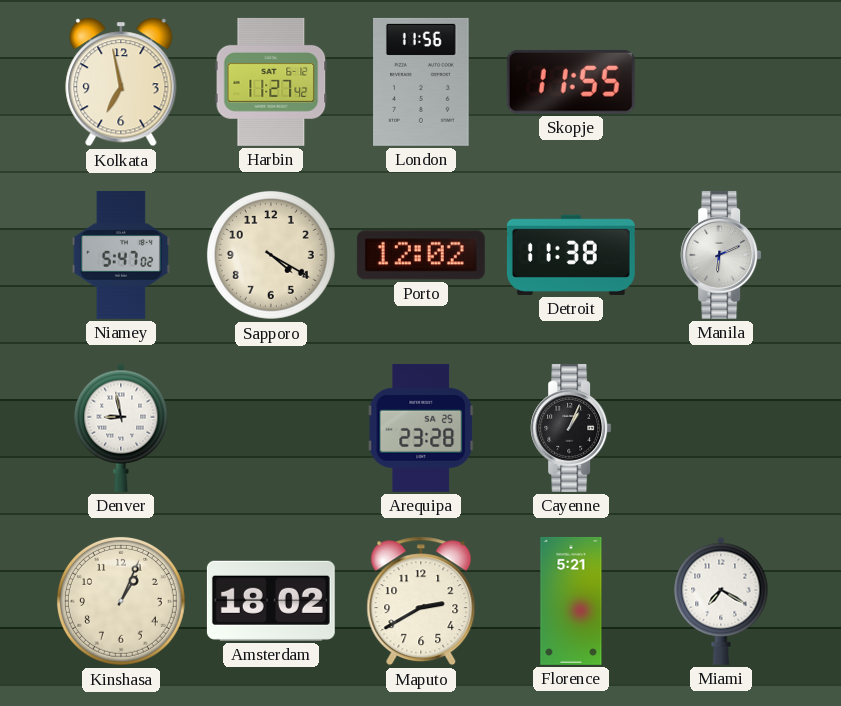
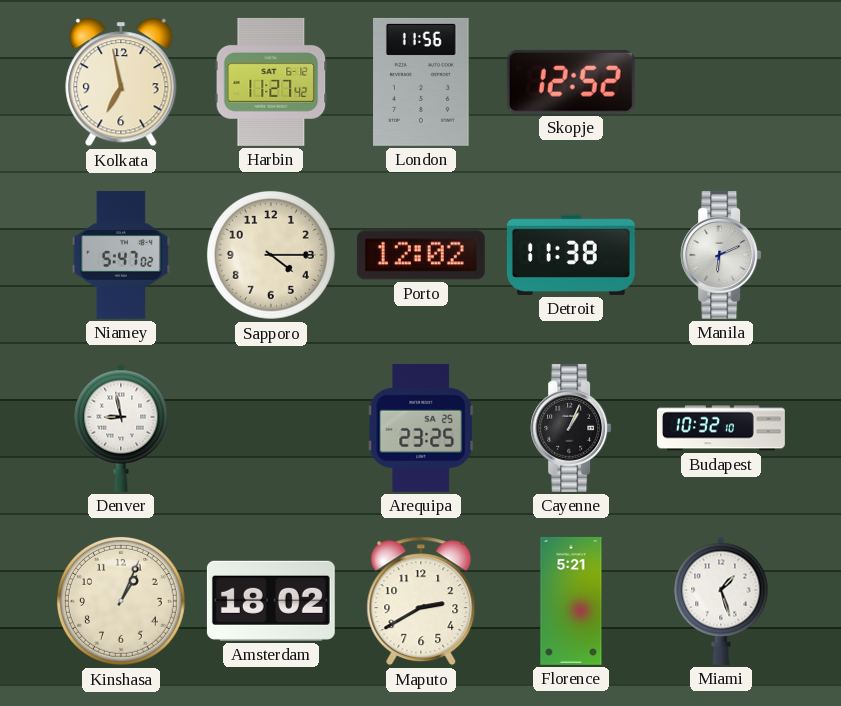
Skopje: 11:55 -> 12:52
Sapporo: 4:20 -> 4:15
Arequipa: 23:28 -> 23:25
Budapest: none -> 10:32
Miami: 7:20 -> 1:27
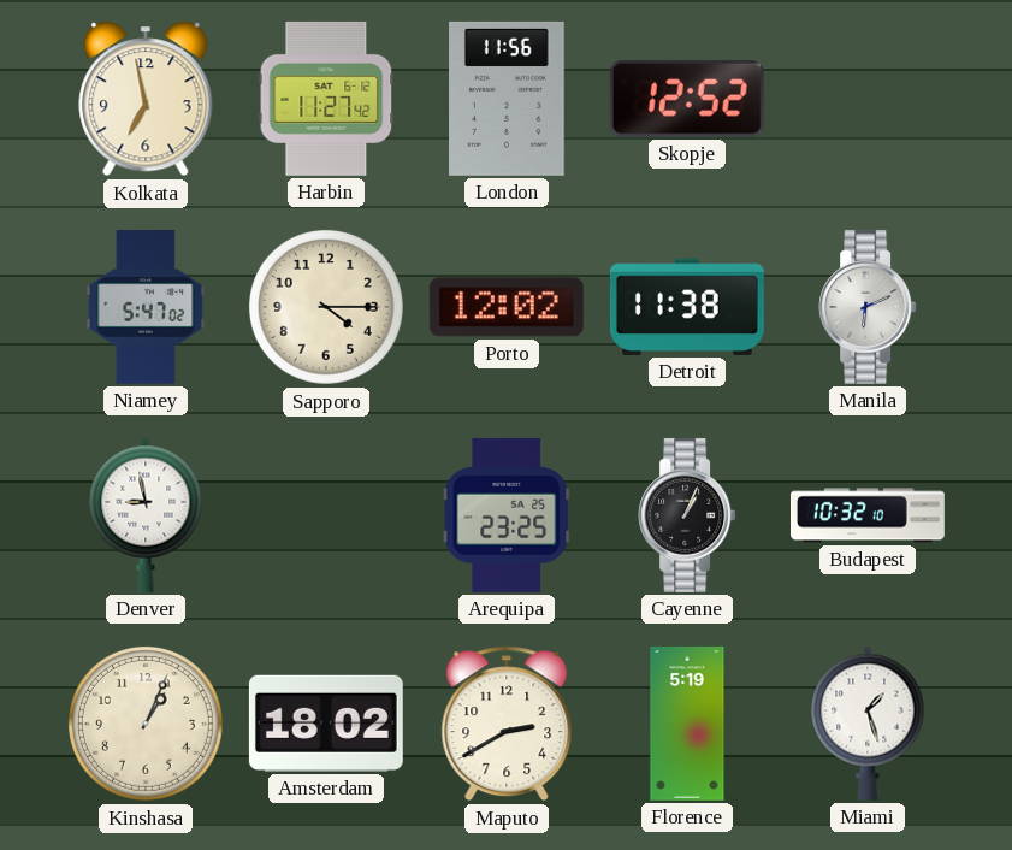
Florence: 5:21 -> 5:19
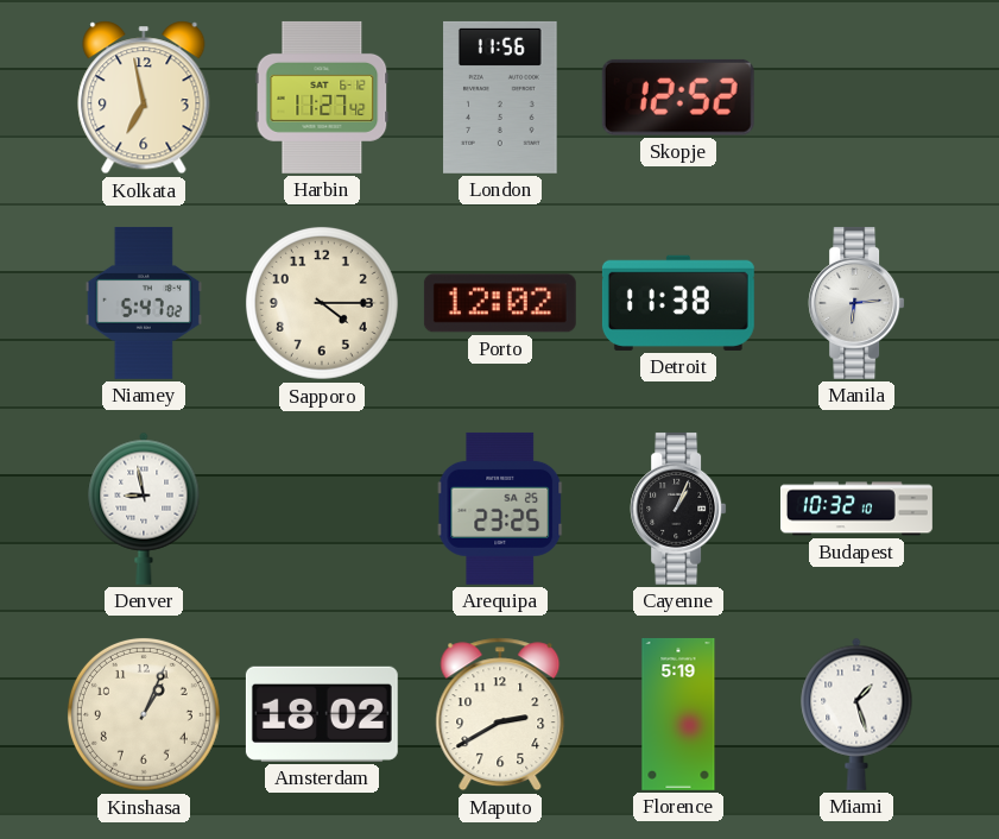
Manila: 6:11 -> 6:14
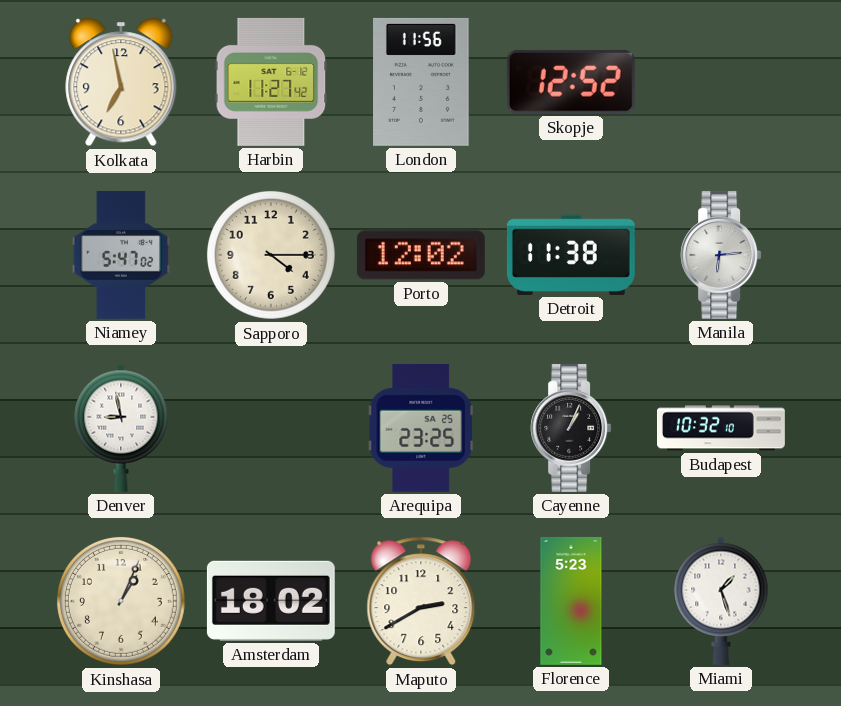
Florence: 5:19 -> 5:23
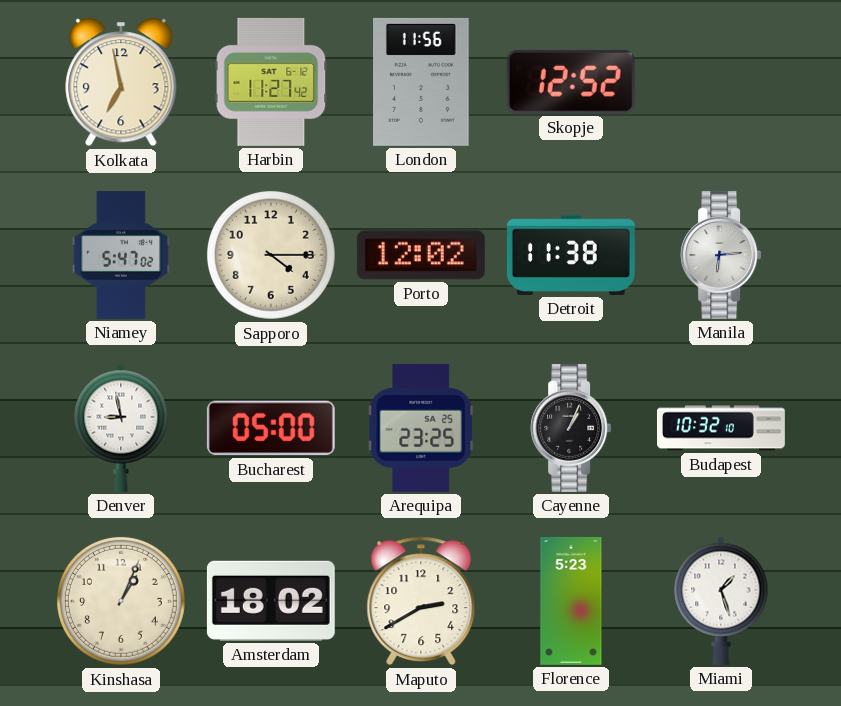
Bucharest: none -> 05:00
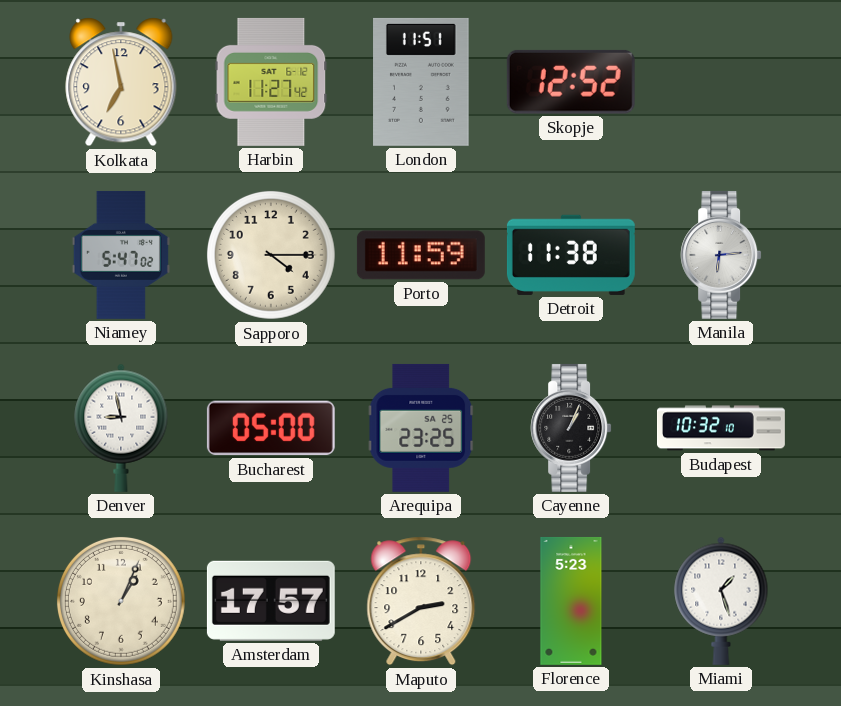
London: 11:56 -> 11:51
Porto: 12:02 -> 11:59
Amsterdam: 18:02 -> 17:57
